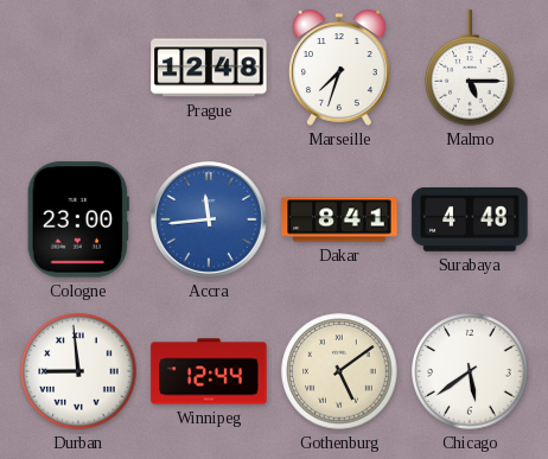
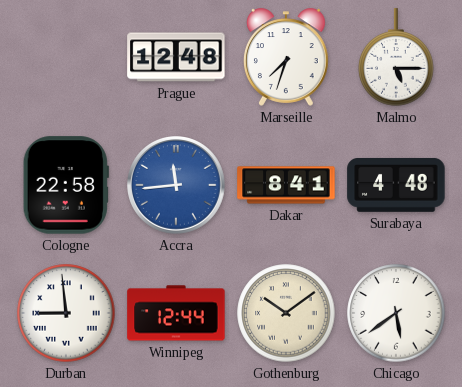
Cologne: 23:00 -> 22:58
Gothenburg: 5:09 -> 10:09
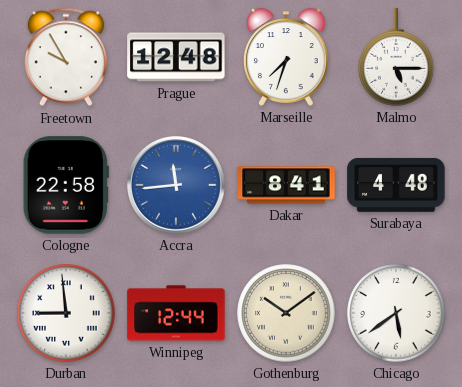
Freetown: none -> 9:55
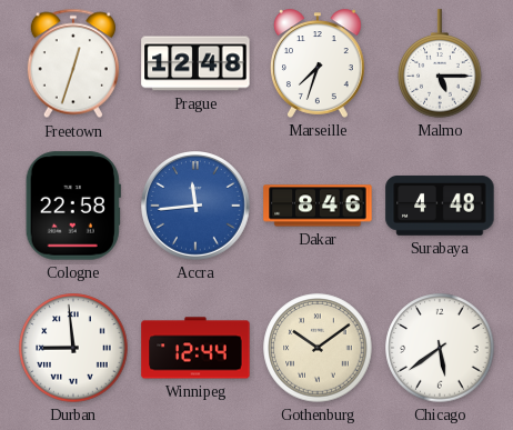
Freetown: 9:55 -> 12:33
Dakar: 8:41 -> 8:46
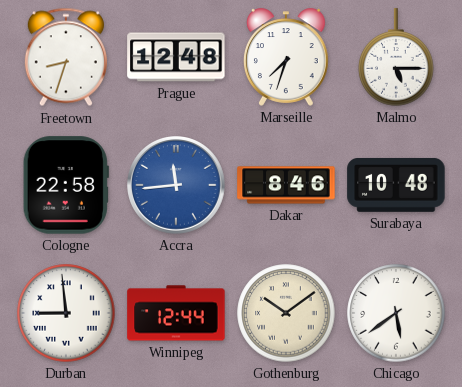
Freetown: 12:33 -> 8:33
Surabaya: 4:48 -> 10:48
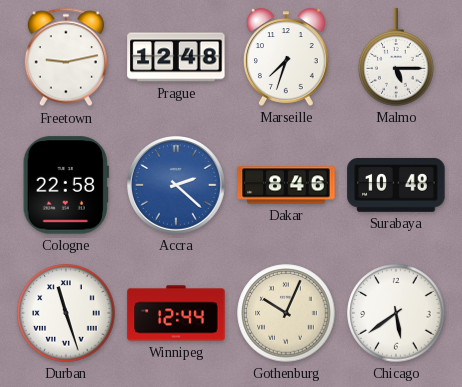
Freetown: 8:33 -> 9:13
Accra: 11:44 -> 2:22
Durban: 8:59 -> 11:27
Gothenburg: 10:09 -> 10:04
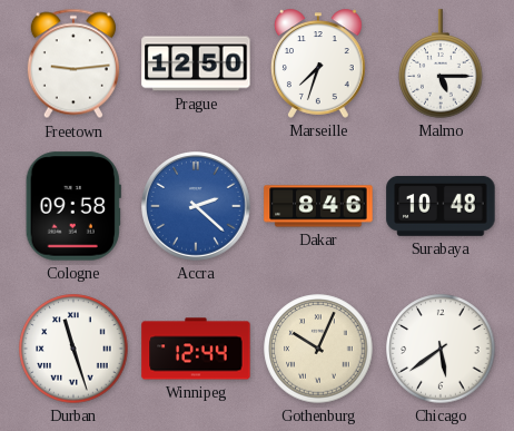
Freetown: 9:13 -> 9:14
Prague: 12:48 -> 12:50
Cologne: 22:58 -> 09:58
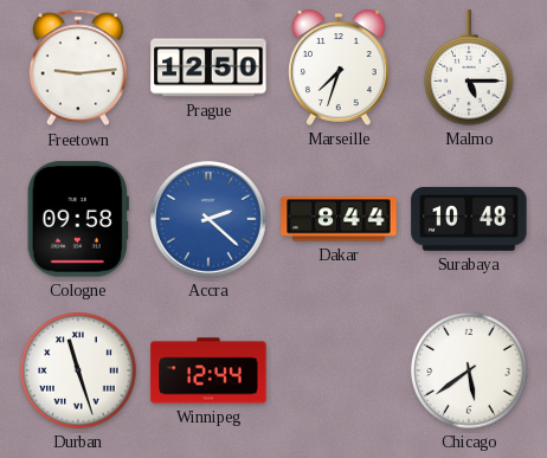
Dakar: 8:46 -> 8:44
Gothenburg: 10:04 -> none
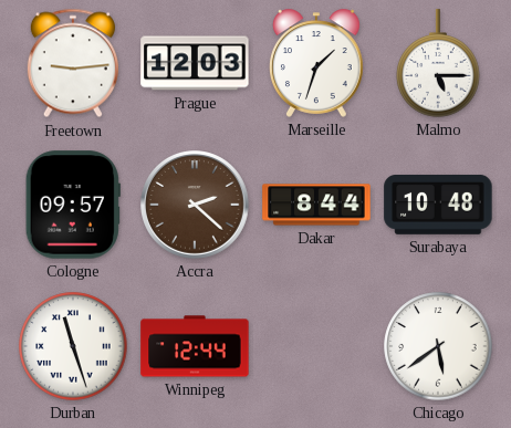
Prague: 12:50 -> 12:03
Marseille: 7:33 -> 1:33
Cologne: 09:58 -> 09:57
Accra dial: blue -> brown
